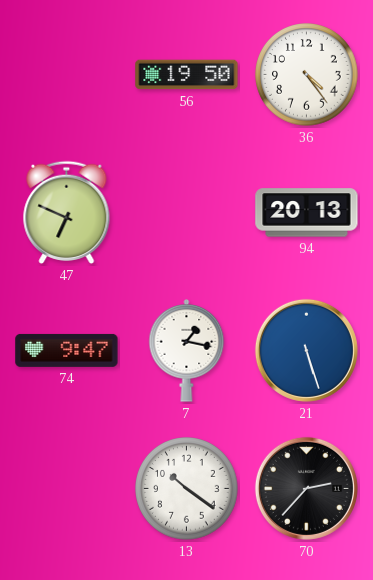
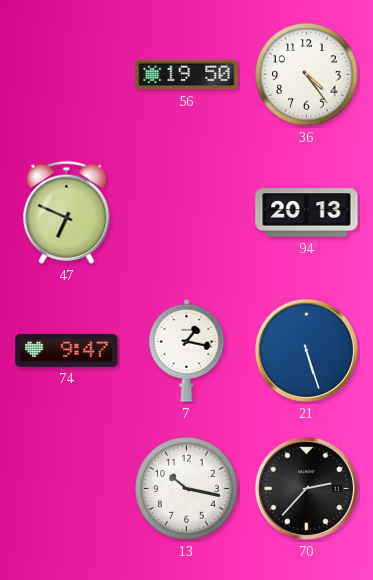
13: 10:21 -> 10:17
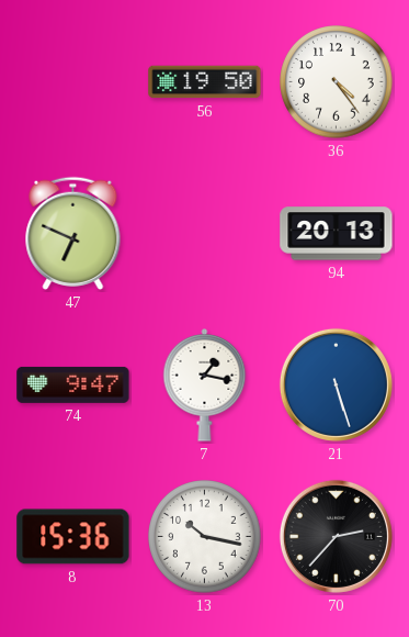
8: none -> 15:36
